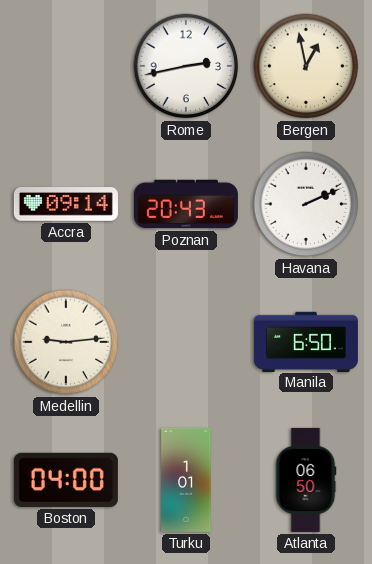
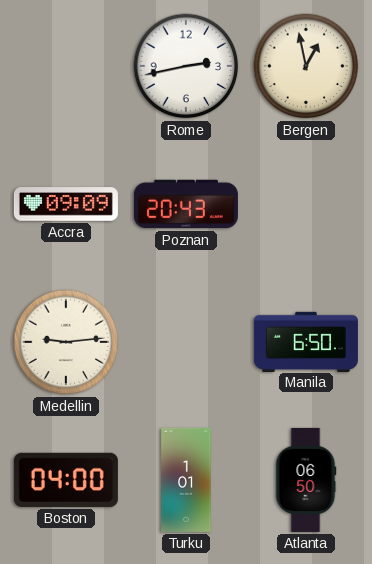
Accra: 09:14 -> 09:09
Havana: 2:11 -> none
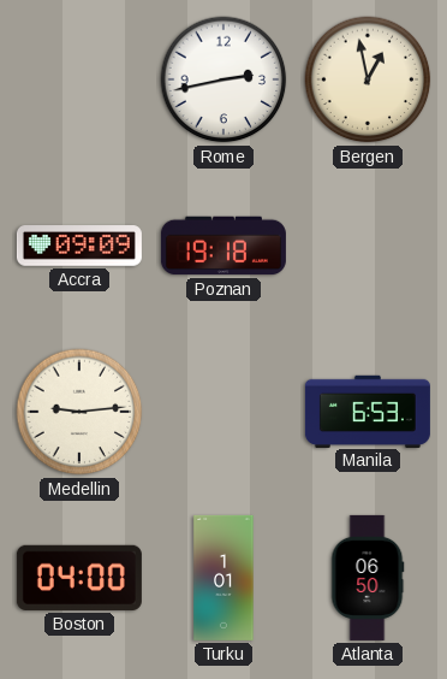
Poznan: 20:43 -> 19:18
Manila: 6:50 -> 6:53
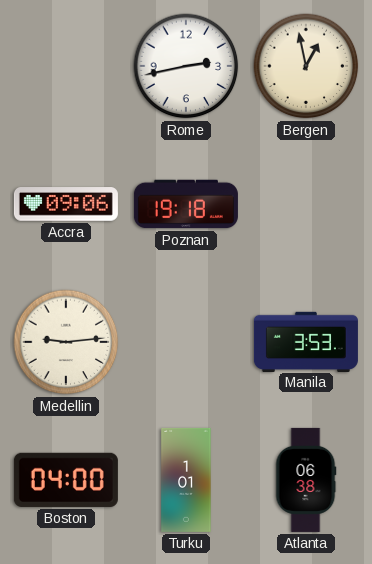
Accra: 09:09 -> 09:06
Manila: 6:53 -> 3:53
Atlanta: 06:50 -> 06:38
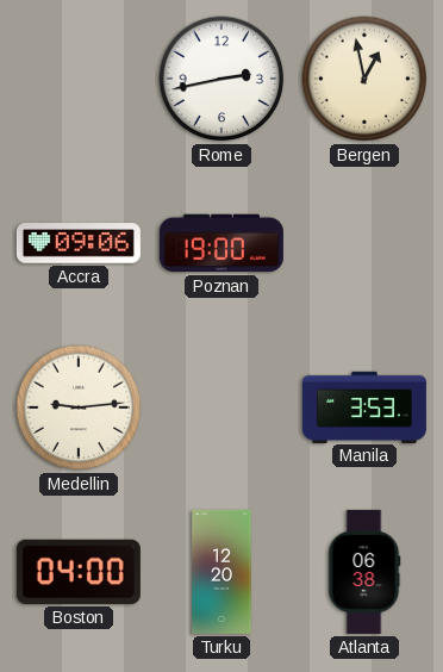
Poznan: 19:18 -> 19:00
Turku: 1:01 -> 12:20
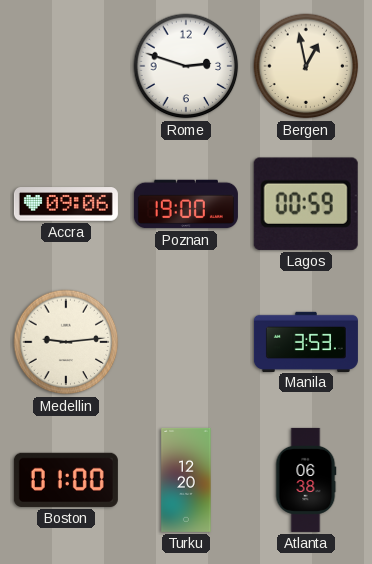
Rome: 2:43 -> 2:48
Lagos: none -> 00:59
Boston: 04:00 -> 01:00
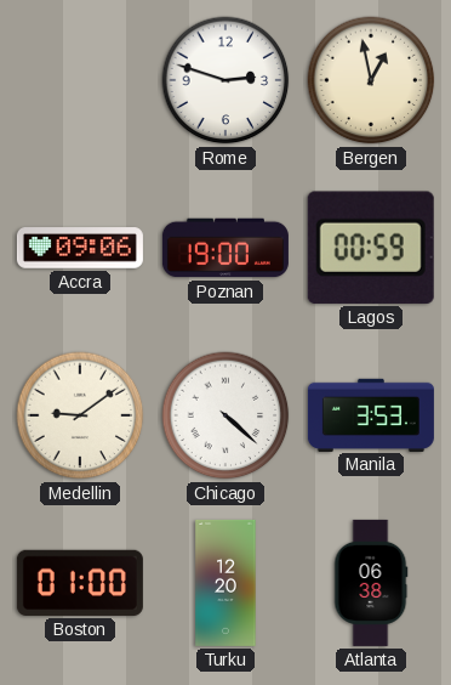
Medellin: 9:14 -> 9:09
Chicago: none -> 4:22
